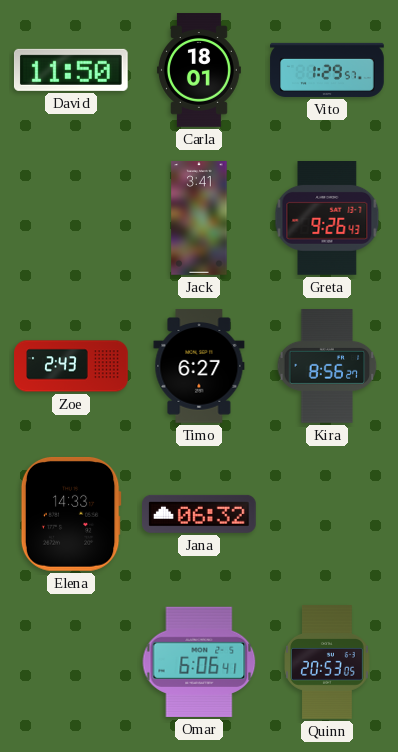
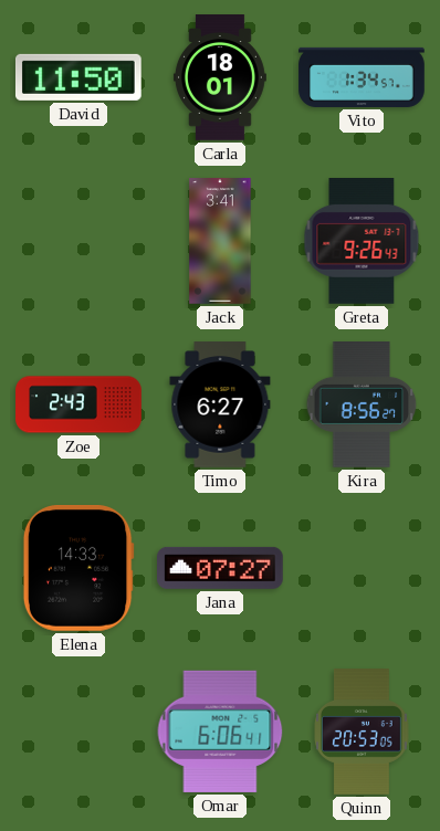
Vito: 1:29 -> 1:34
Jana: 06:32 -> 07:27
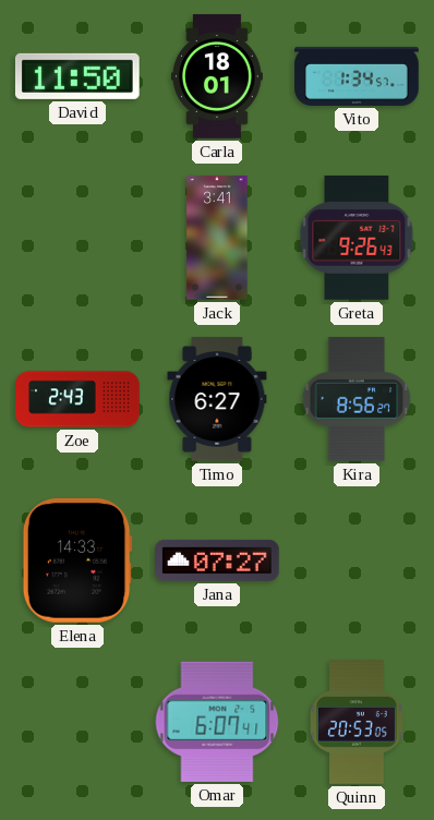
Omar: 6:06 -> 6:07
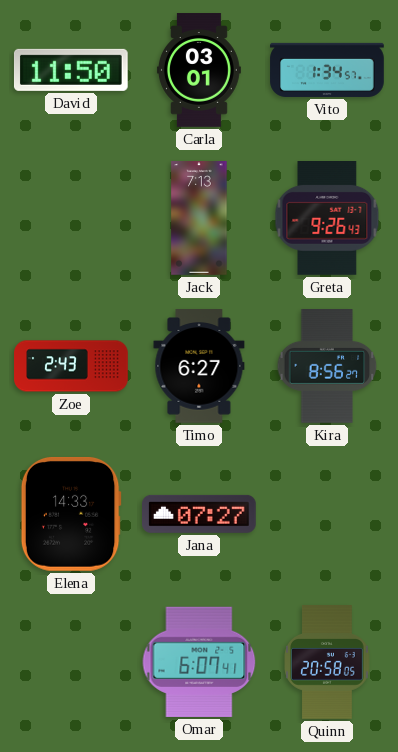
Carla: 18:01 -> 03:01
Jack: 3:41 -> 7:13
Quinn: 20:53 -> 20:58
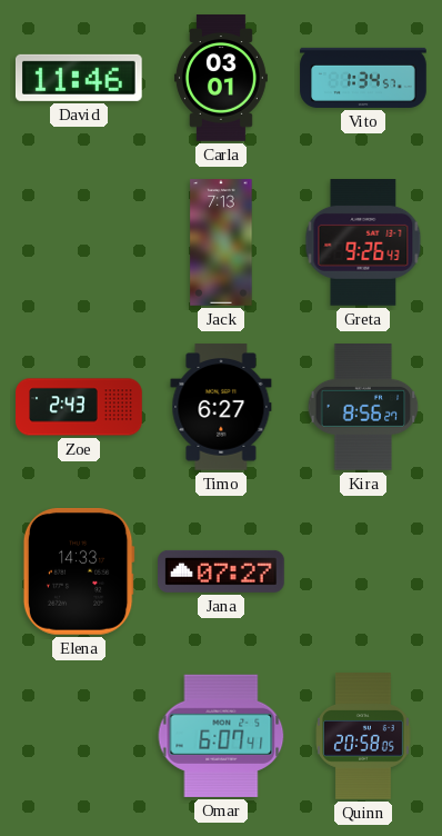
David: 11:50 -> 11:46
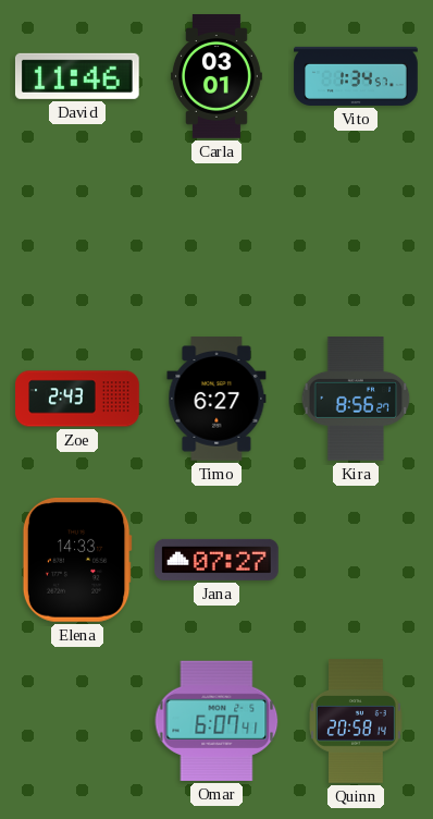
Jack: 7:13 -> none
Greta: 9:26 -> none
Quinn: 20:58:05 -> 20:58:14
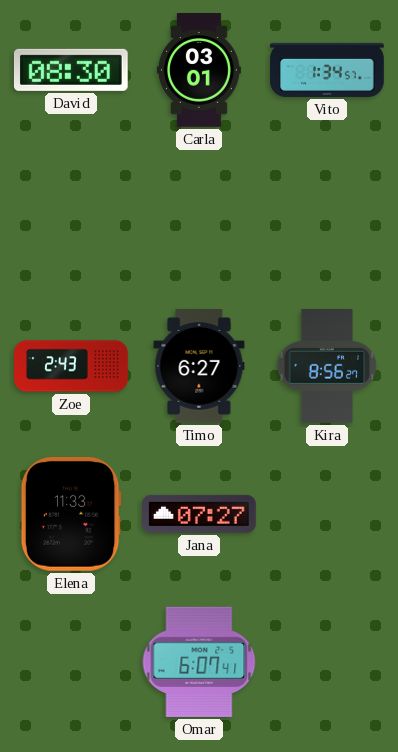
David: 11:46 -> 08:30
Elena: 14:33 -> 11:33
Quinn: 20:58 -> none
